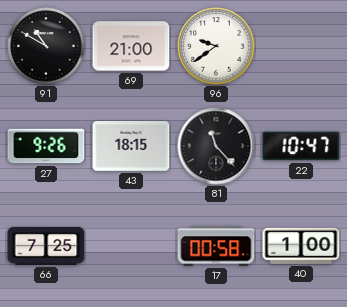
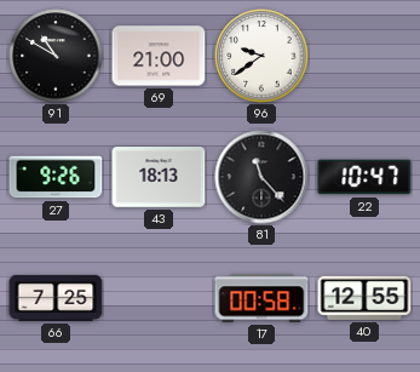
43: 18:15 -> 18:13
40: 1:00 -> 12:55
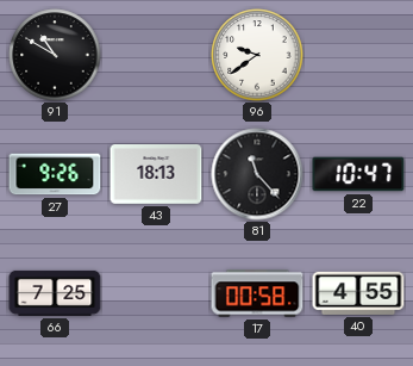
69: 21:00 -> none
40: 12:55 -> 4:55
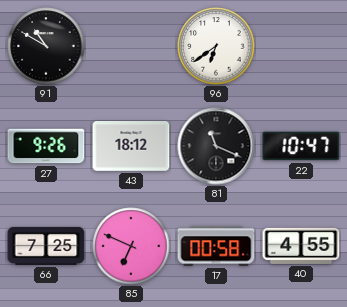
96: 9:39 -> 6:39
43: 18:13 -> 18:12
81: 11:23 -> 11:19
85: none -> 6:49
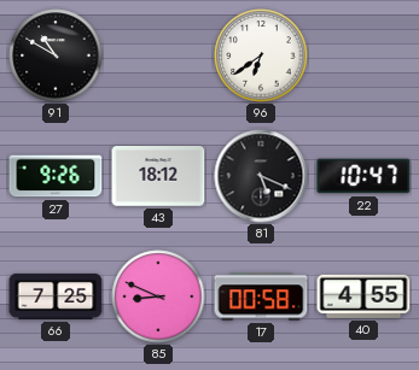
81: 11:19 -> 5:19
85: 6:49 -> 8:49
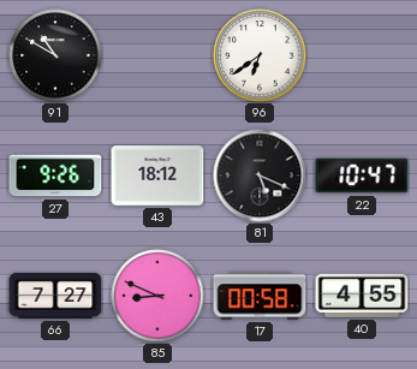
66: 7:25 -> 7:27
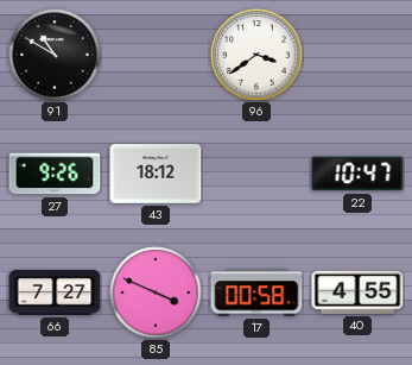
96: 6:39 -> 3:39
81: 5:19 -> none
85: 8:49 -> 3:49
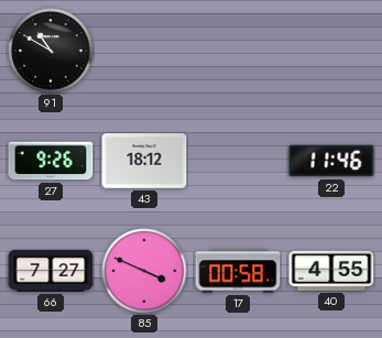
96: 3:39 -> none
22: 10:47 -> 11:46
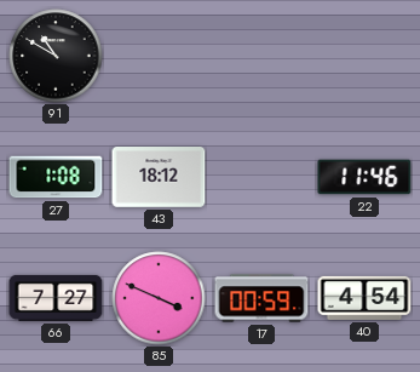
27: 9:26 -> 1:08
17: 00:58 -> 00:59
40: 4:55 -> 4:54
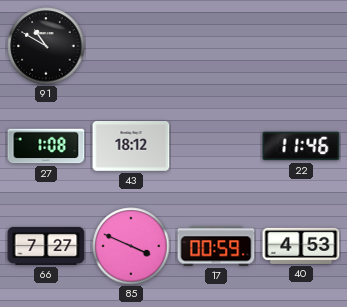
40: 4:54 -> 4:53
